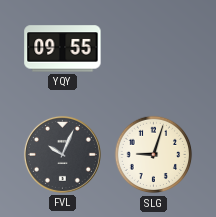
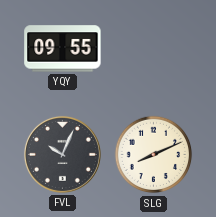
SLG: 9:03 -> 8:11
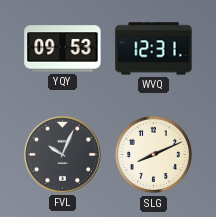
YQY: 09:55 -> 09:53
WVQ: none -> 12:31
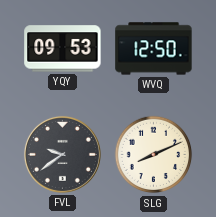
WVQ: 12:31 -> 12:50
FVL: 10:04 -> 9:39
